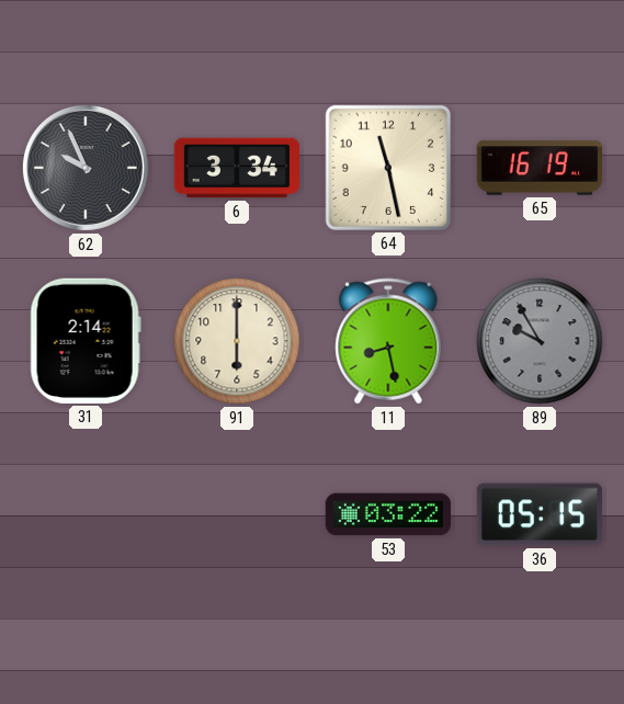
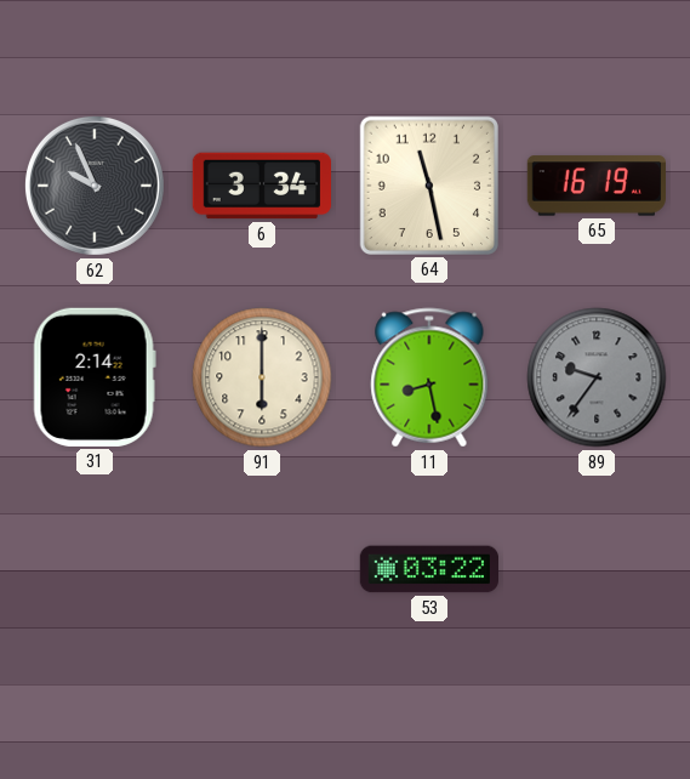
89: 9:55 -> 9:36
36: 05:15 -> none
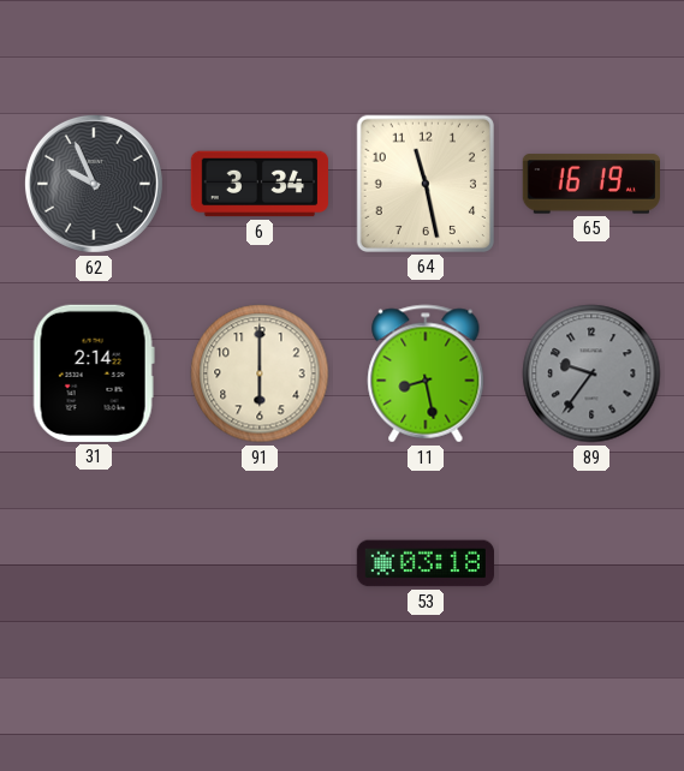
53: 03:22 -> 03:18
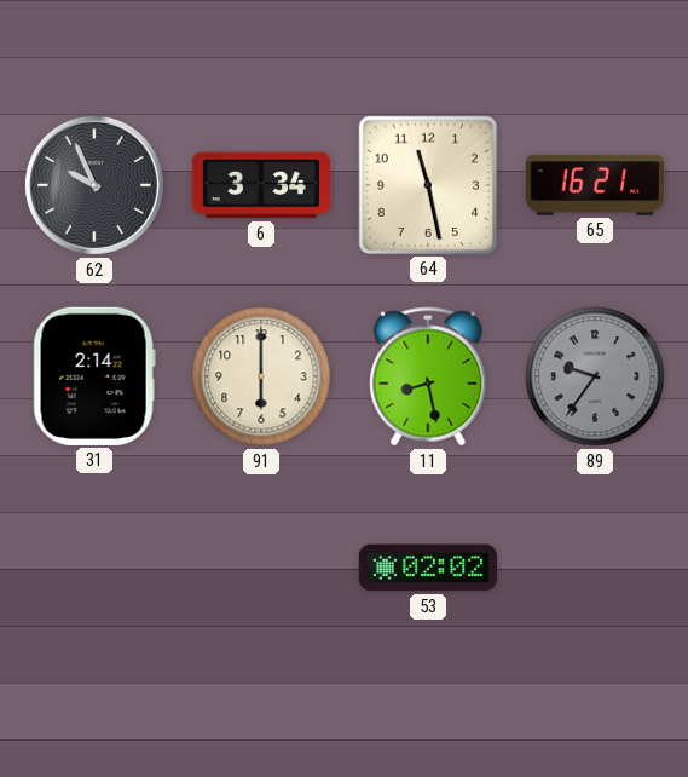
65: 16:19 -> 16:21
53: 03:18 -> 02:02
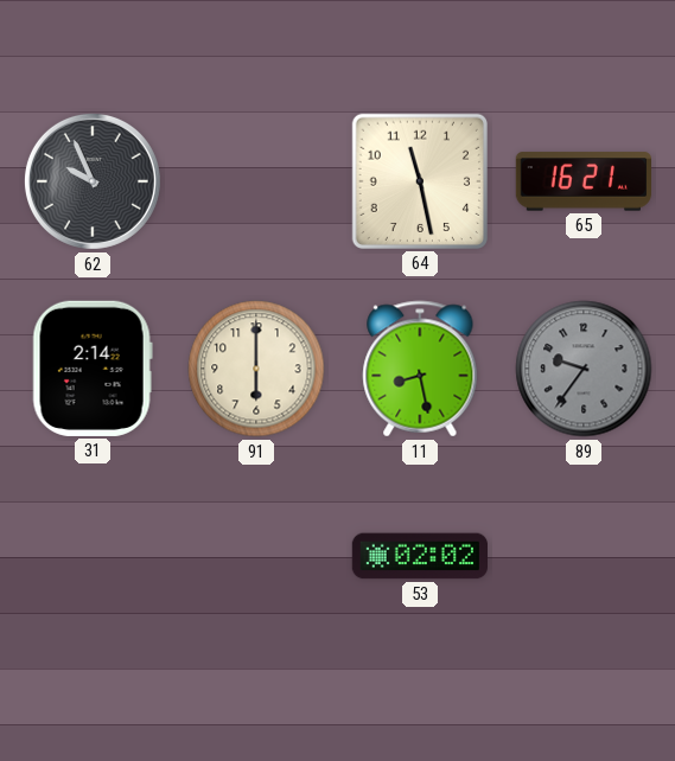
6: 3:34 -> none
